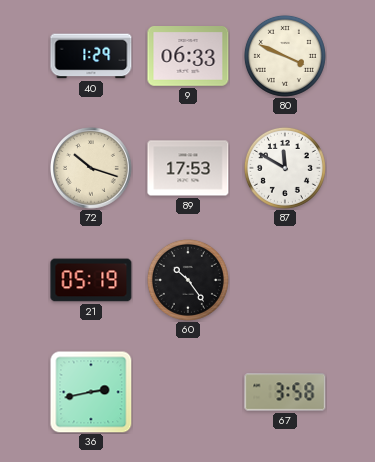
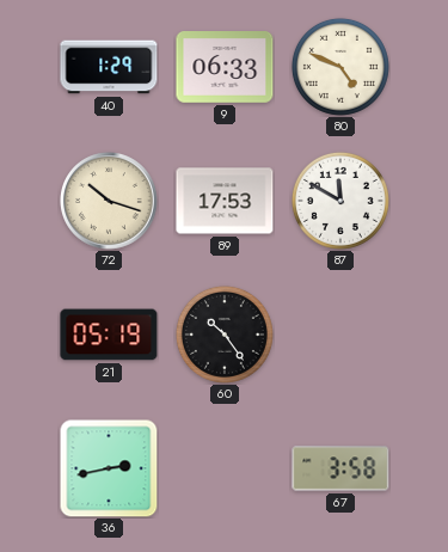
80: 3:49 -> 4:49
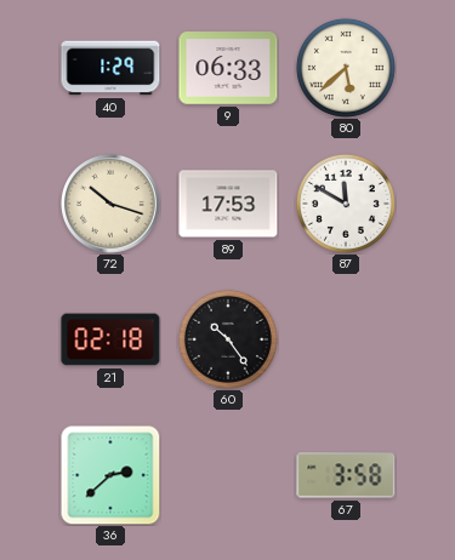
80: 4:49 -> 5:38
21: 05:19 -> 02:18
36: 2:43 -> 2:38
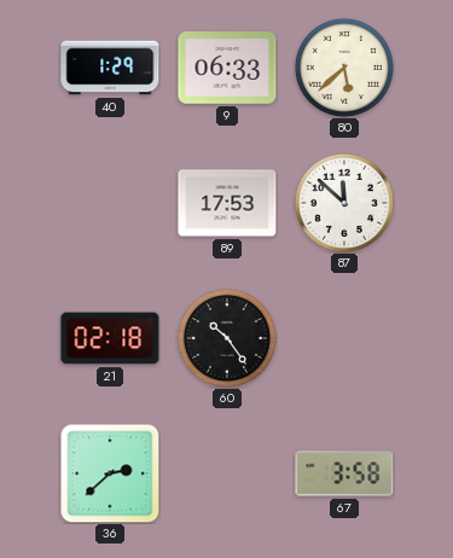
72: 10:18 -> none
87: 11:50 -> 11:52
